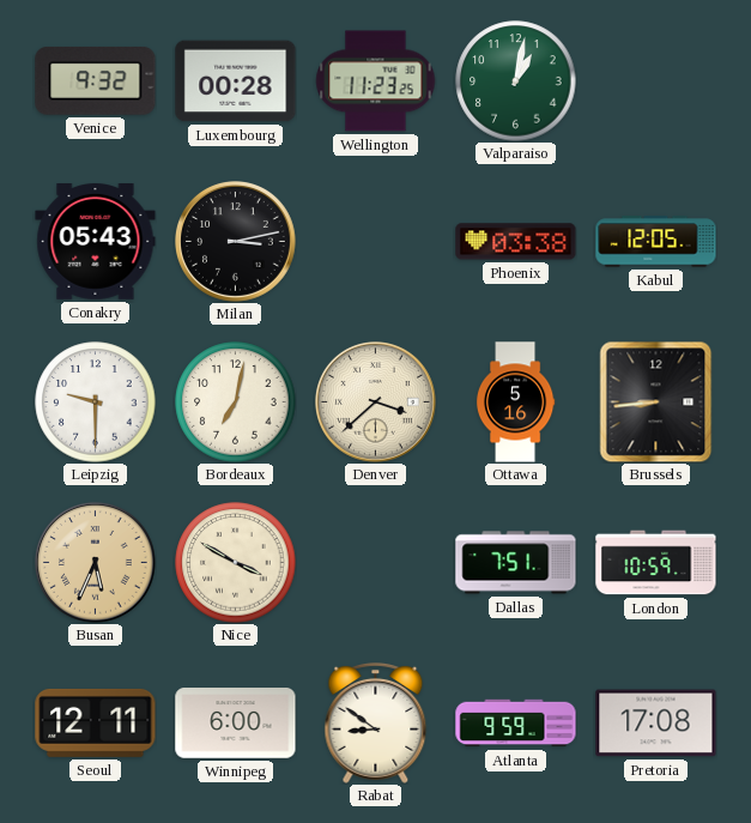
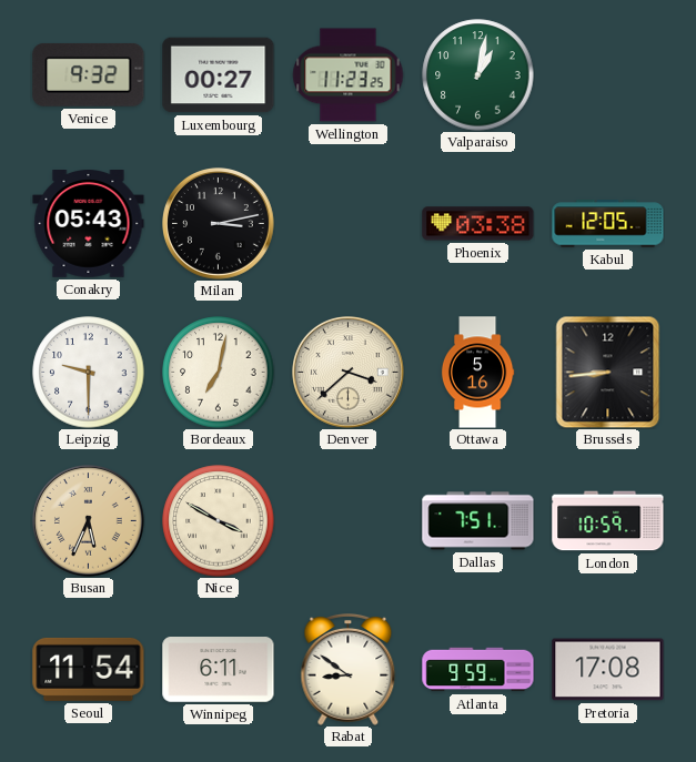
Luxembourg: 00:28 -> 00:27
Seoul: 12:11 -> 11:54
Winnipeg: 6:00 -> 6:11
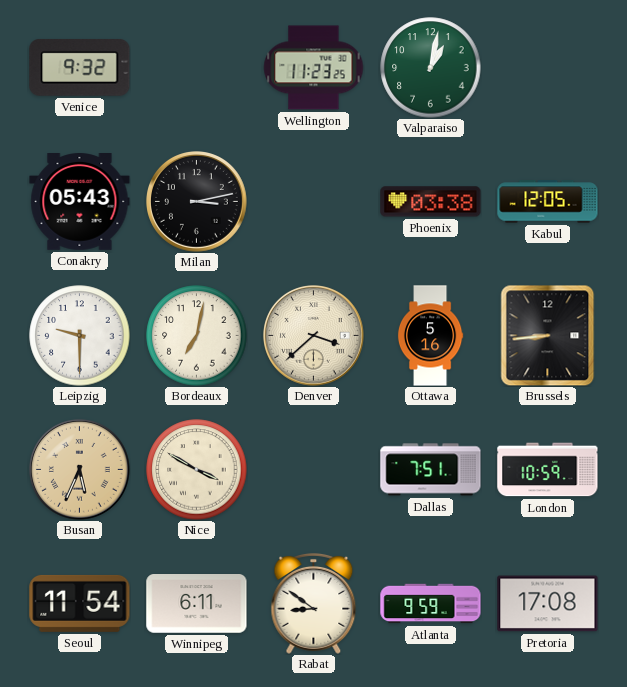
Luxembourg: 00:27 -> none
